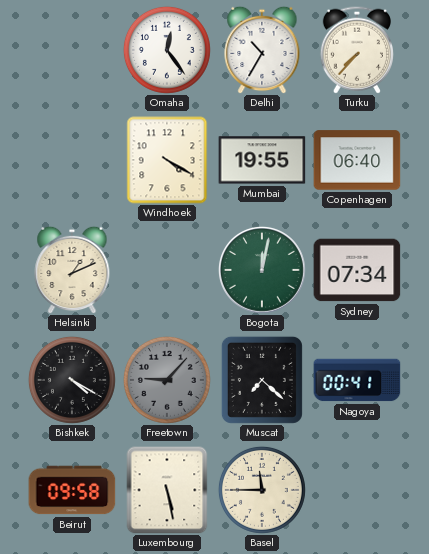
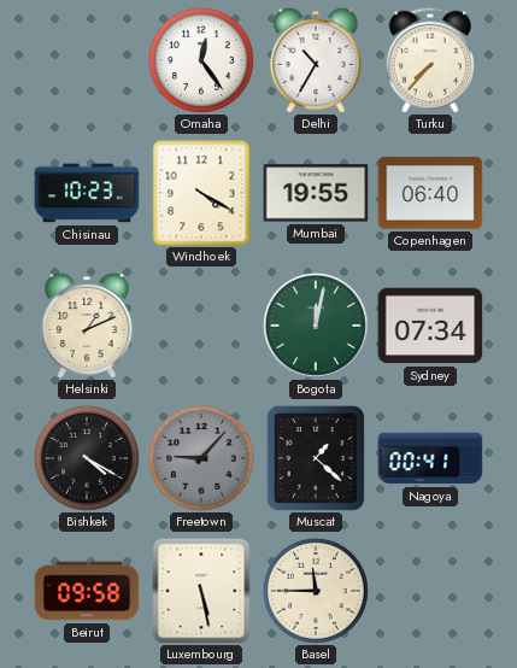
Chisinau: none -> 10:23
Muscat: 7:22 -> 1:22
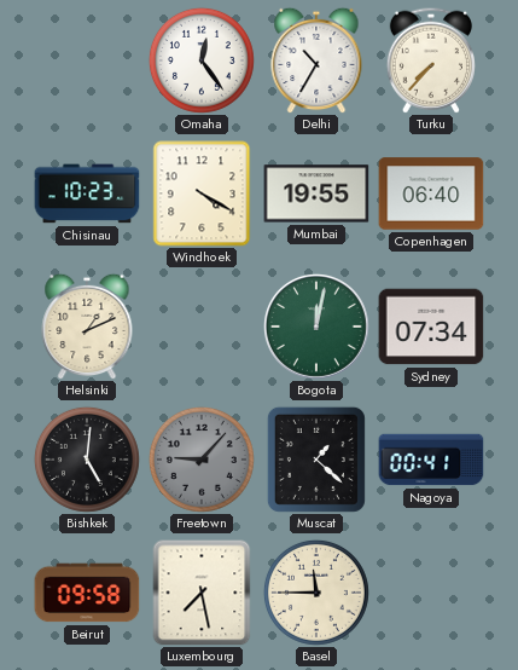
Bishkek: 4:20 -> 5:01
Luxembourg: 5:28 -> 7:28
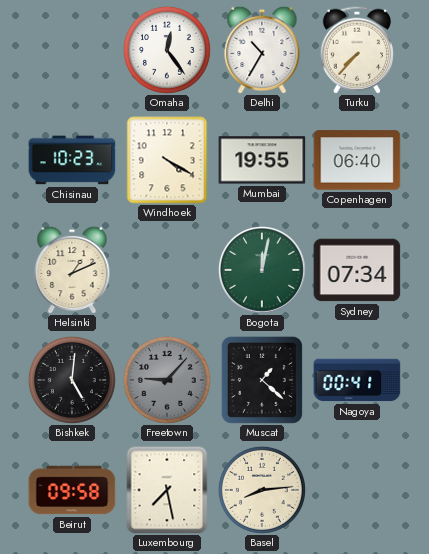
Basel: 11:45 -> 8:14
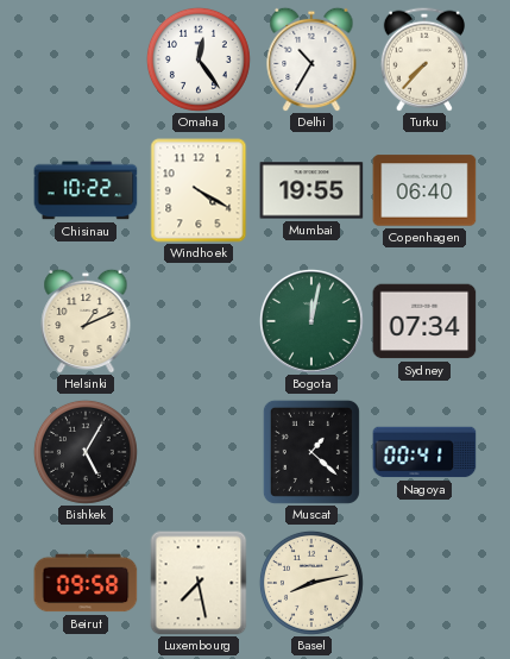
Chisinau: 10:23 -> 10:22
Bishkek: 5:01 -> 5:05
Freetown: 9:07 -> none
Basel: 8:14 -> 8:13
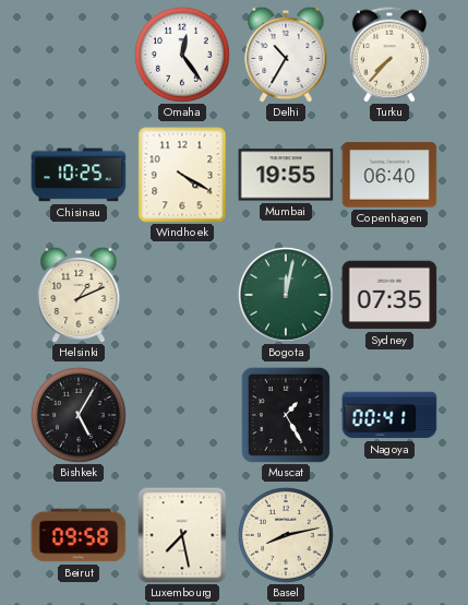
Chisinau: 10:22 -> 10:25
Sydney: 07:34 -> 07:35
Muscat: 1:22 -> 1:25
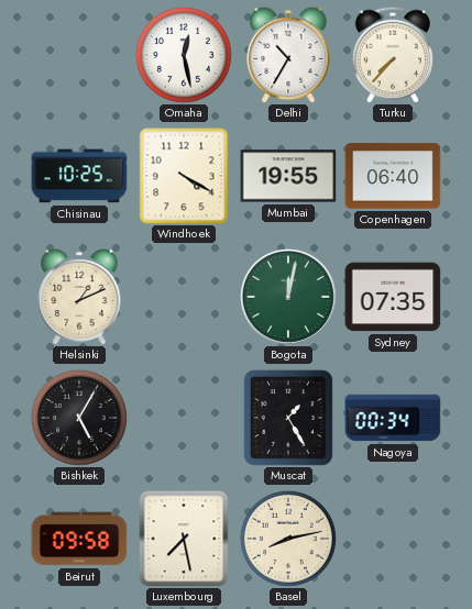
Omaha: 12:24 -> 12:28
Nagoya: 00:41 -> 00:34
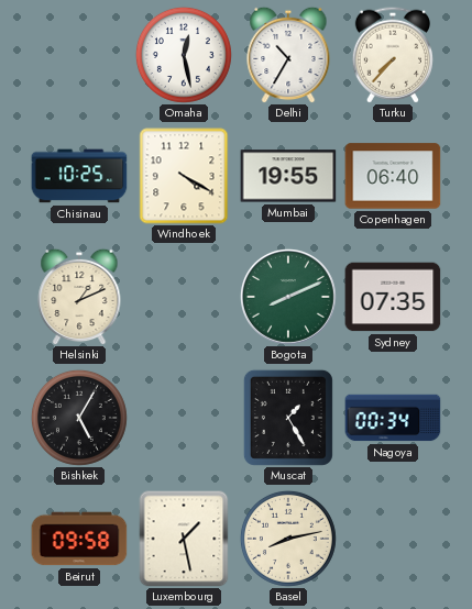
Bogota: 12:02 -> 8:11
Luxembourg: 7:28 -> 1:28
